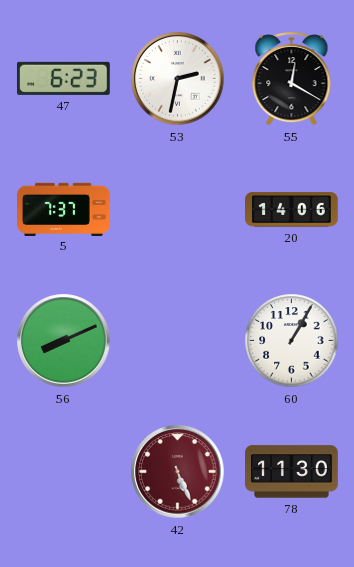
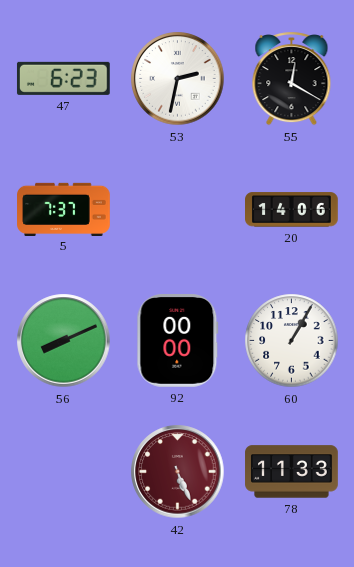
92: none -> 00:00
78: 11:30 -> 11:33
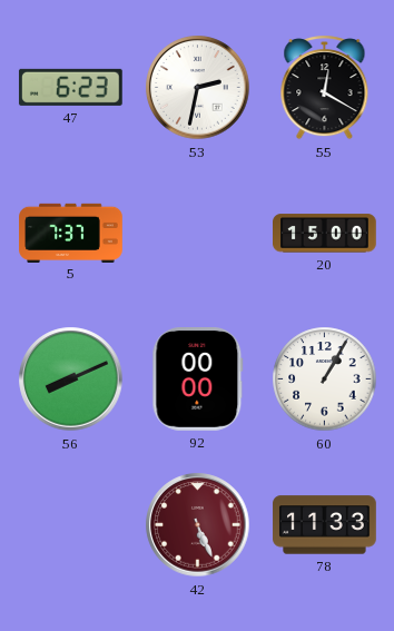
20: 14:06 -> 15:00
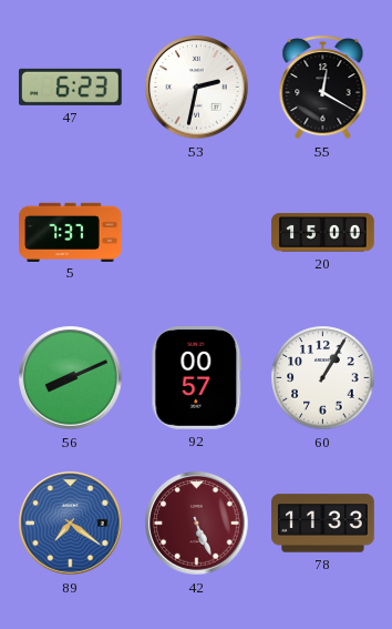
92: 00:00 -> 00:57
89: none -> 7:21
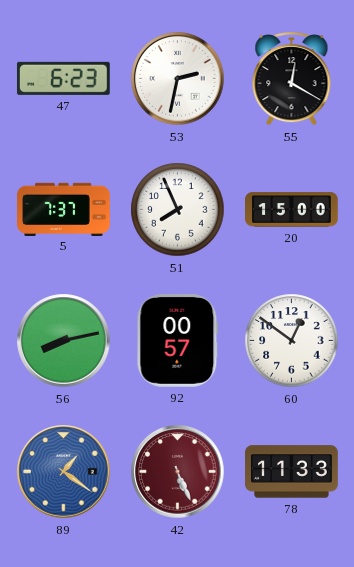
51: none -> 7:56
56: 8:11 -> 8:13
60: 1:05 -> 12:51
89: 7:21 -> 1:21
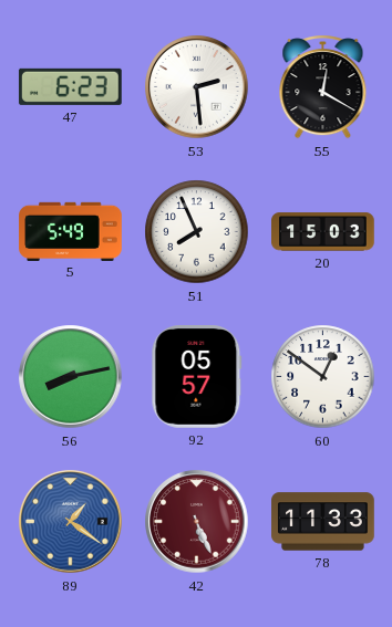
53: 2:32 -> 2:29
5: 7:37 -> 5:49
20: 15:00 -> 15:03
92: 00:57 -> 05:57
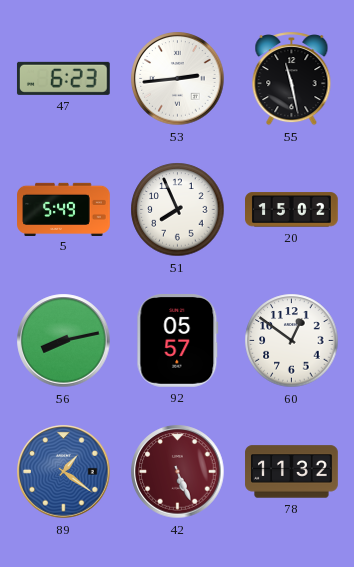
53: 2:29 -> 2:44
55: 12:20 -> 11:28
20: 15:03 -> 15:02
78: 11:33 -> 11:32
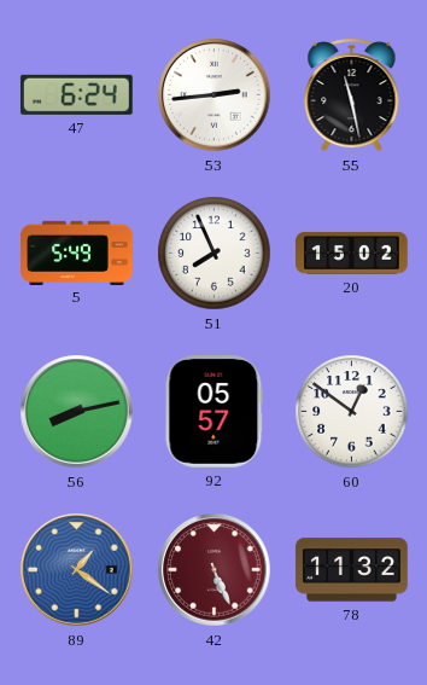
47: 6:23 -> 6:24
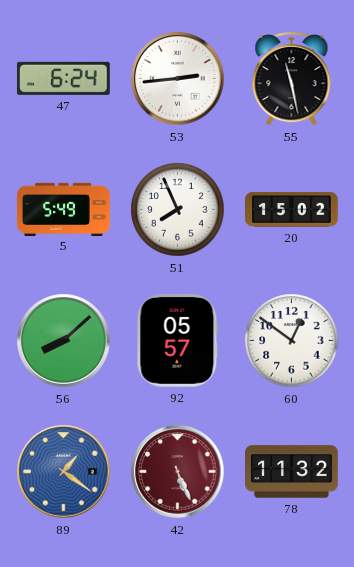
56: 8:13 -> 8:08
